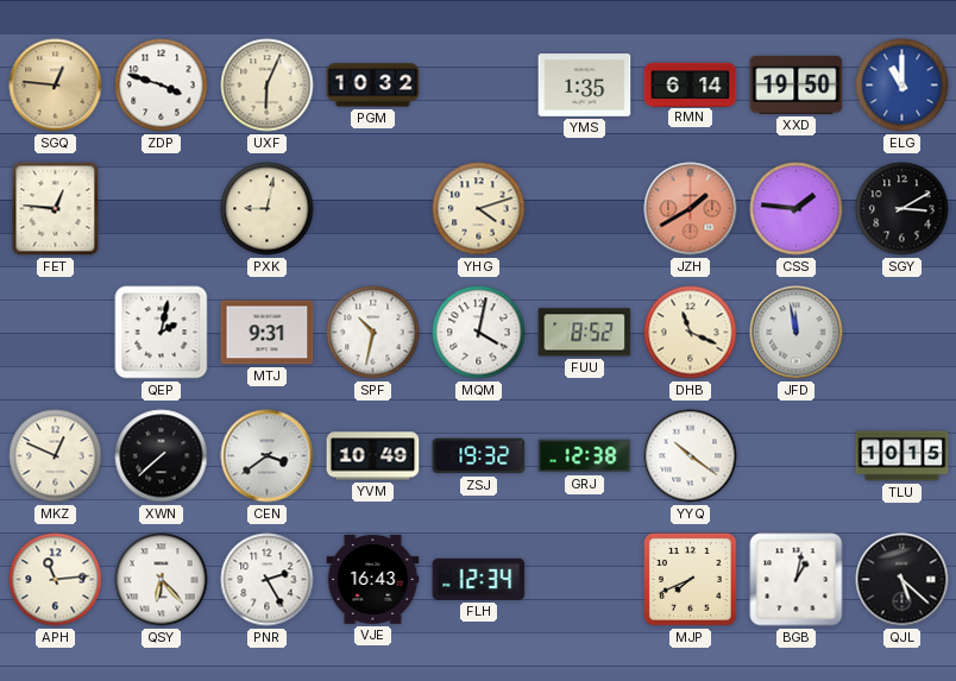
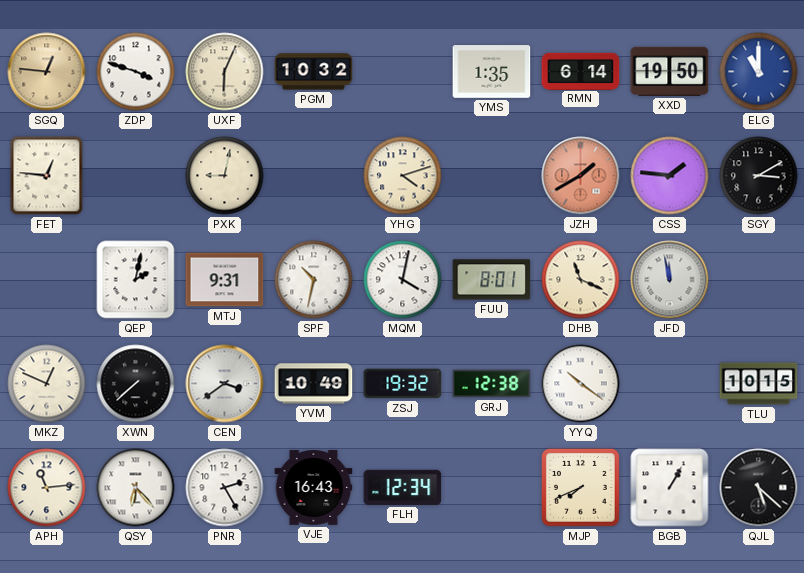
FUU: 8:52 -> 8:01
BGB: 1:02 -> 1:05
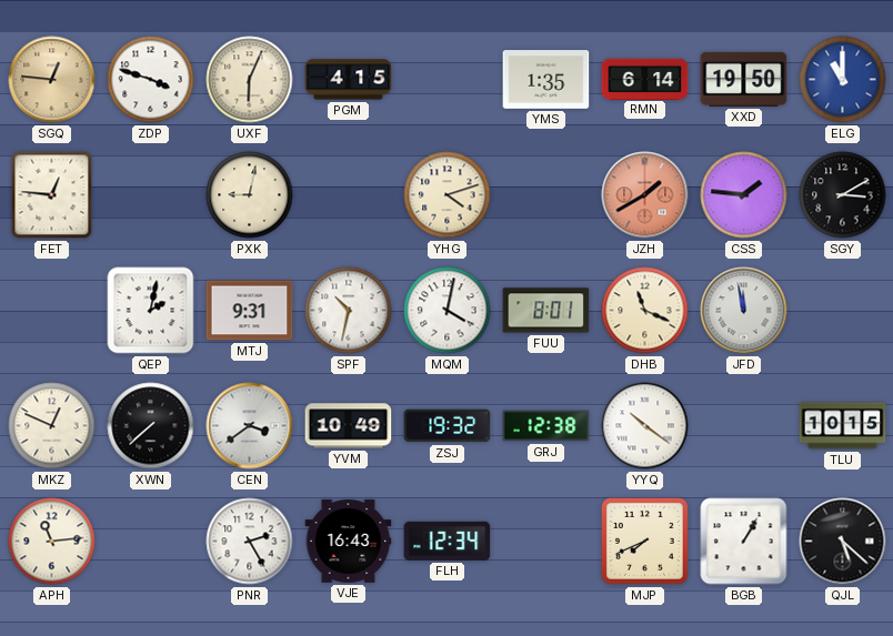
PGM: 10:32 -> 4:15
QSY: 6:23 -> none
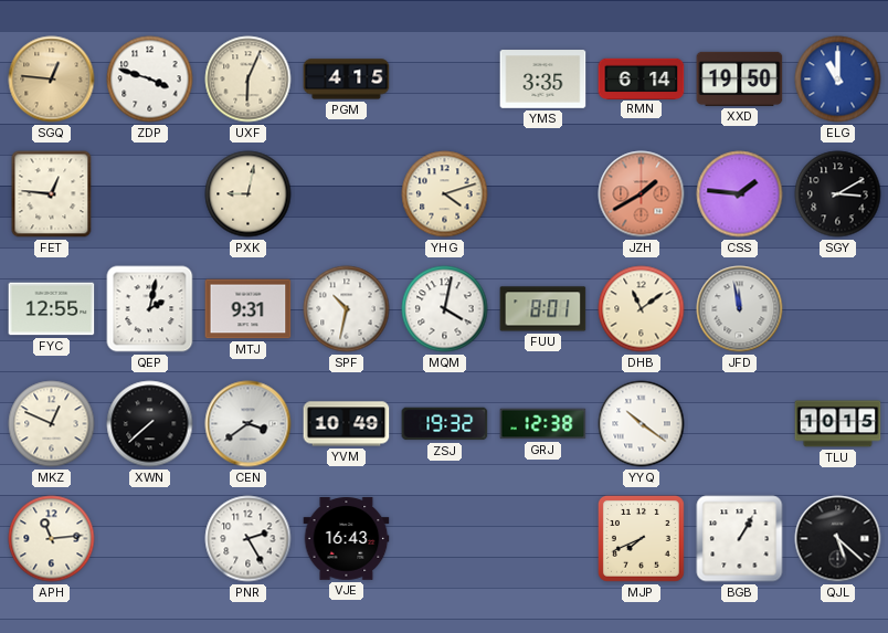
YMS: 1:35 -> 3:35
FYC: none -> 12:55
DHB: 11:19 -> 11:09
FLH: 12:34 -> none
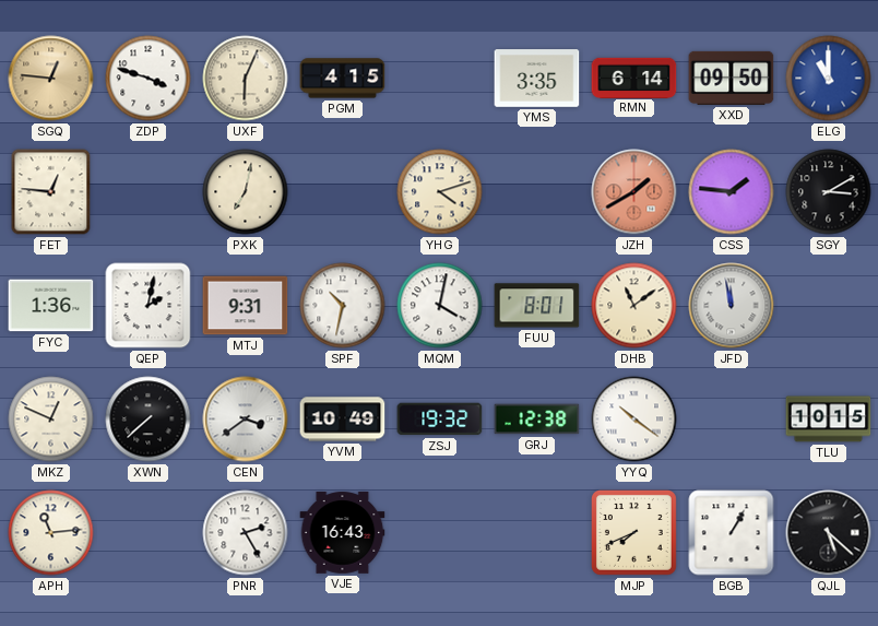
XXD: 19:50 -> 09:50
PXK: 9:02 -> 7:02
FYC: 12:55 -> 1:36
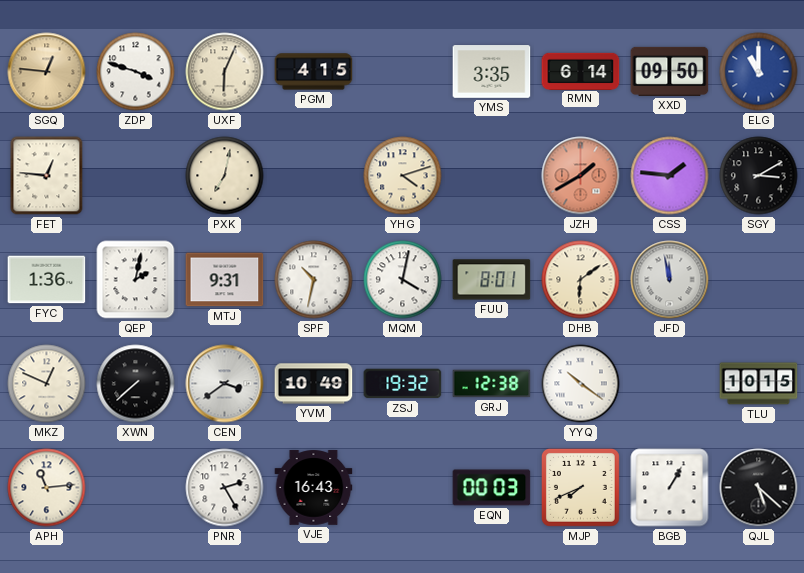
DHB: 11:09 -> 6:09
EQN: none -> 00:03
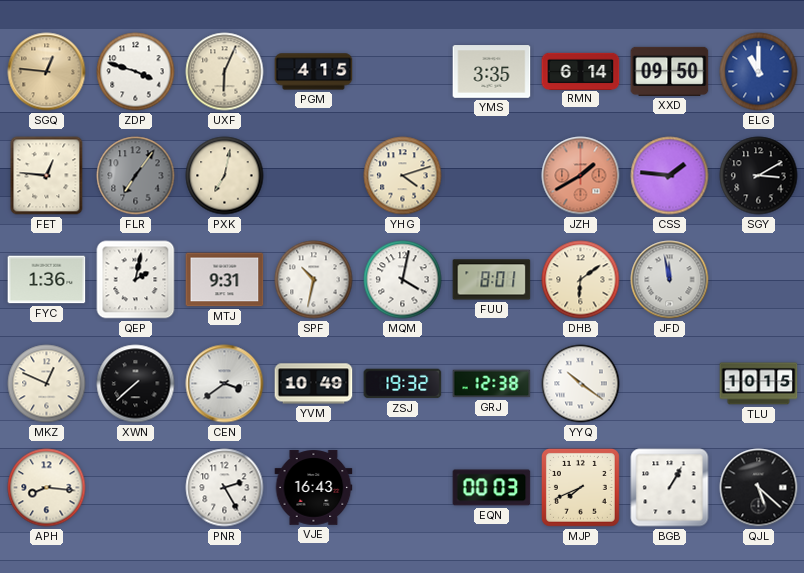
FLR: none -> 7:06
APH: 11:14 -> 8:16
